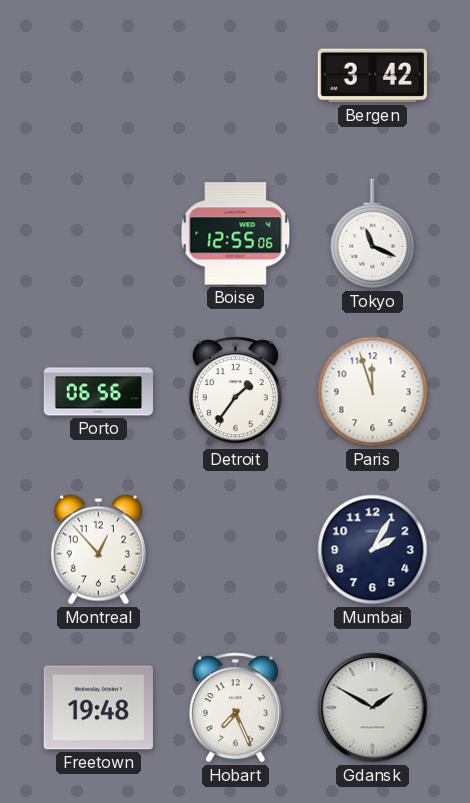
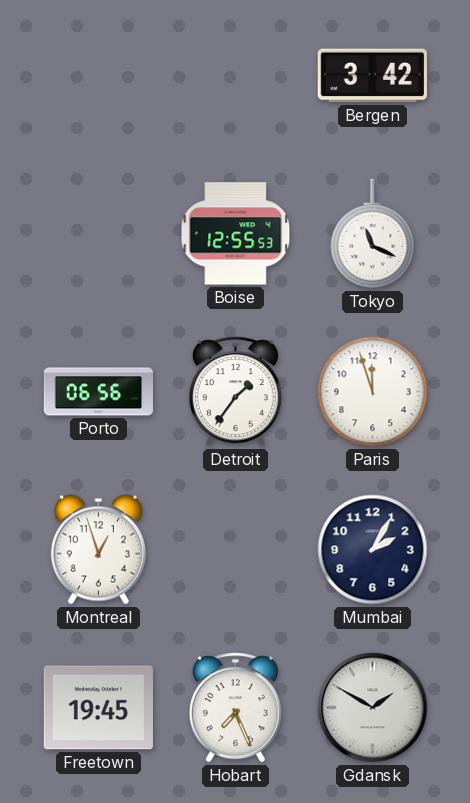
Boise: 12:55:06 -> 12:55:53
Montreal: 12:53 -> 12:57
Freetown: 19:48 -> 19:45
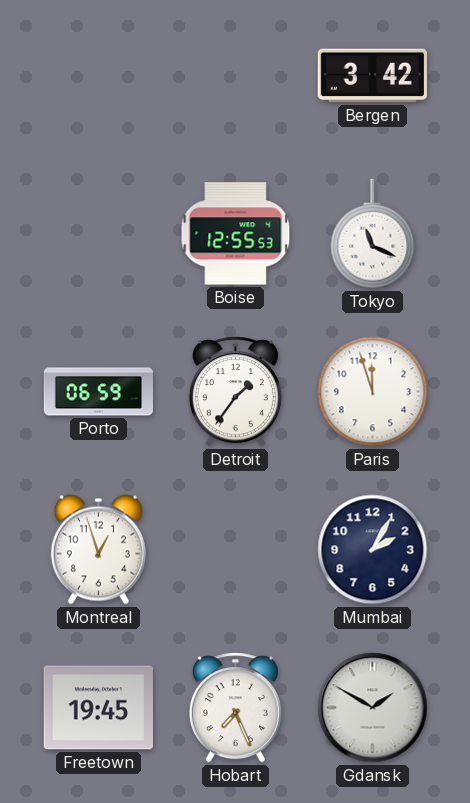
Porto: 06:56 -> 06:59
